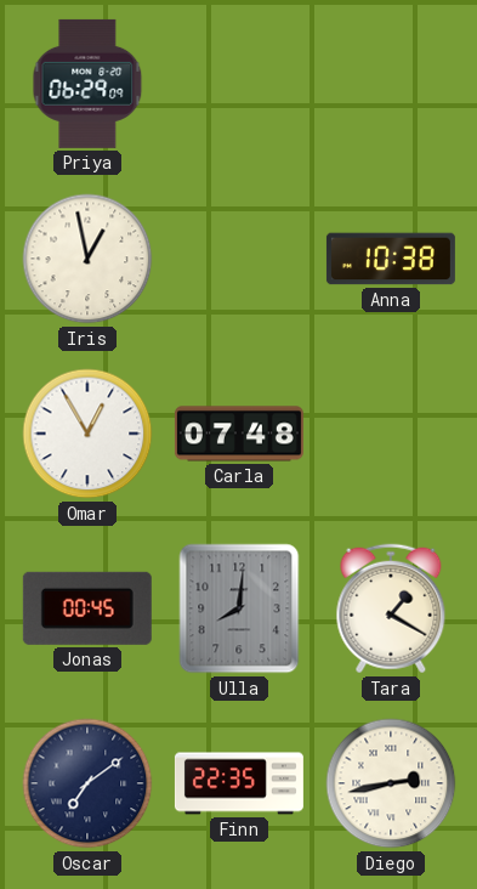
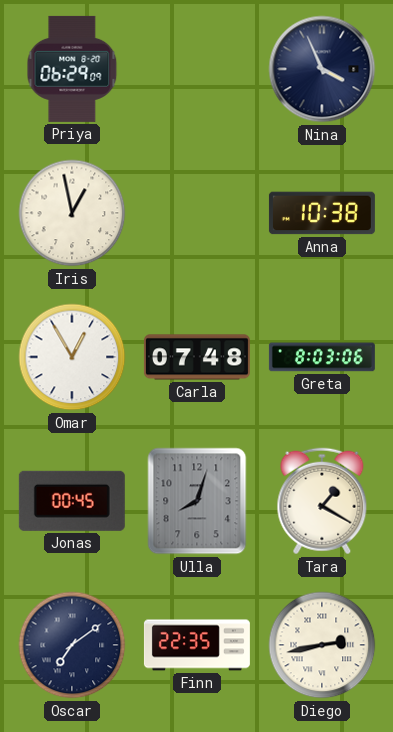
Nina: none -> 3:56
Greta: none -> 8:03
Ulla: 8:01 -> 8:03
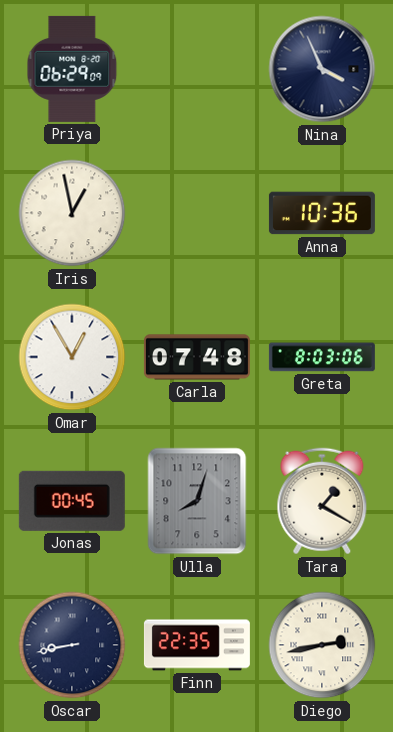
Anna: 10:38 -> 10:36
Oscar: 7:09 -> 8:43
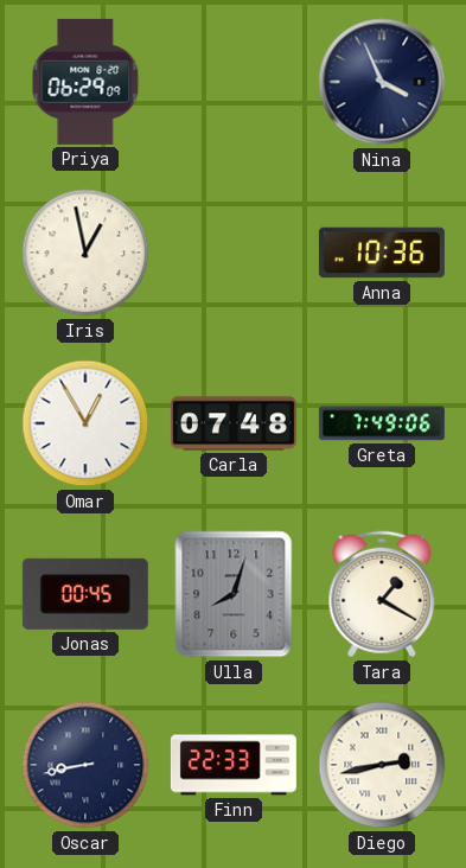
Greta: 8:03 -> 7:49
Finn: 22:35 -> 22:33
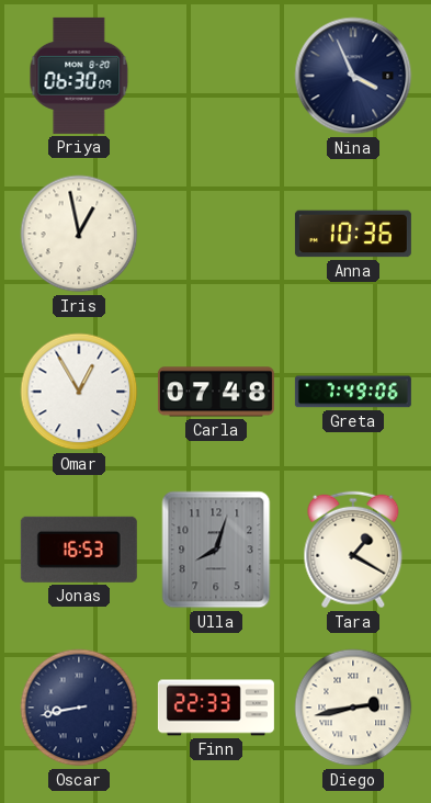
Priya: 06:29 -> 06:30
Jonas: 00:45 -> 16:53
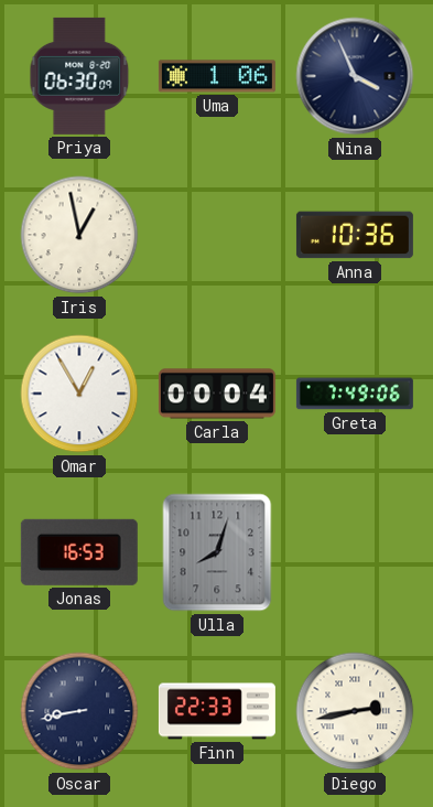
Uma: none -> 1:06
Carla: 07:48 -> 00:04
Tara: 1:20 -> none
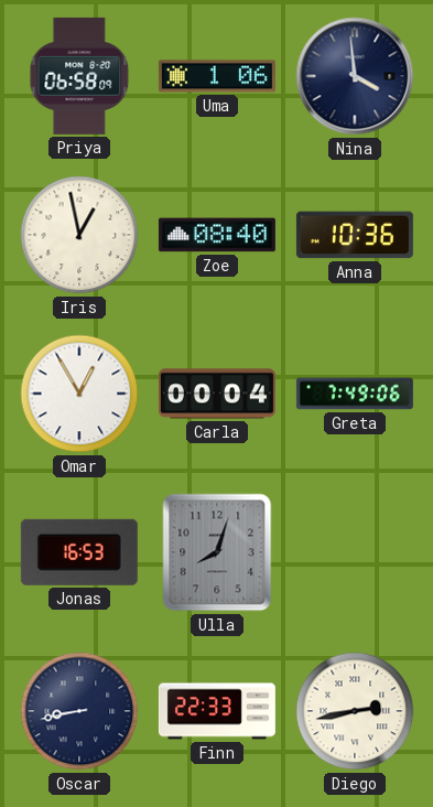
Priya: 06:30 -> 06:58
Nina: 3:56 -> 3:59
Zoe: none -> 08:40
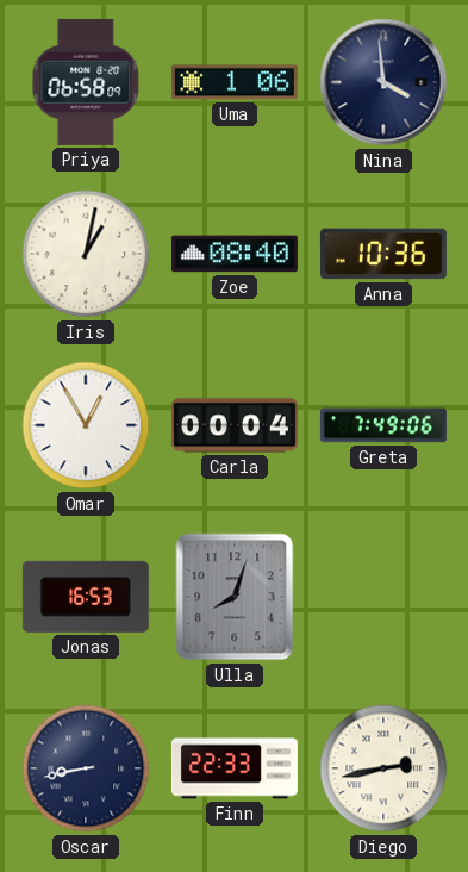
Iris: 12:58 -> 1:02
